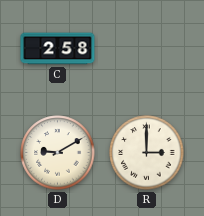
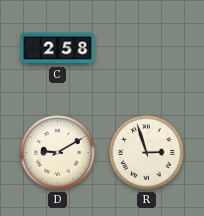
R: 3:00 -> 2:57
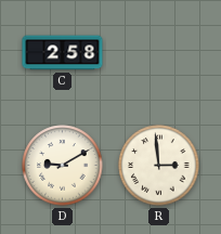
R: 2:57 -> 2:59
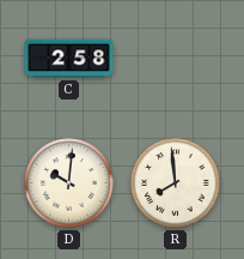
D: 9:10 -> 10:01
R: 2:59 -> 7:59
